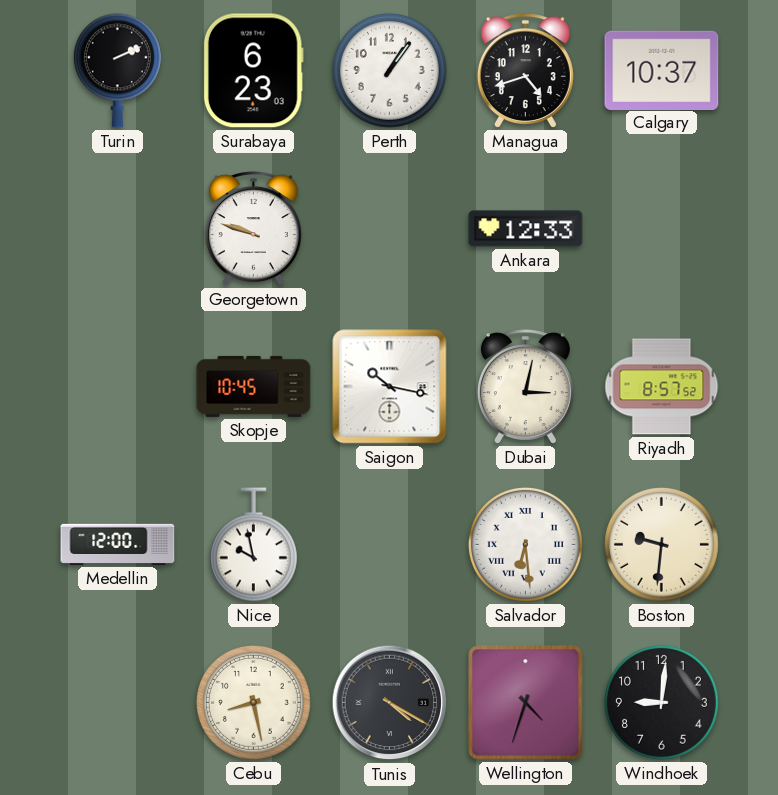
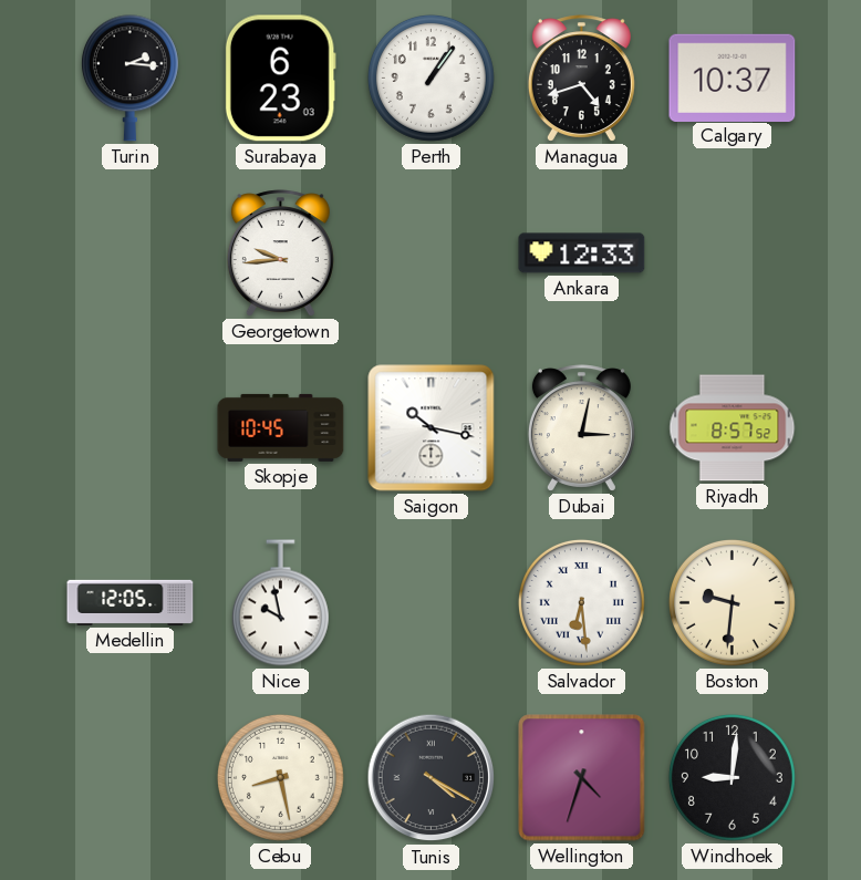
Turin: 2:11 -> 2:16
Georgetown: 9:48 -> 9:44
Medellin: 12:00 -> 12:05
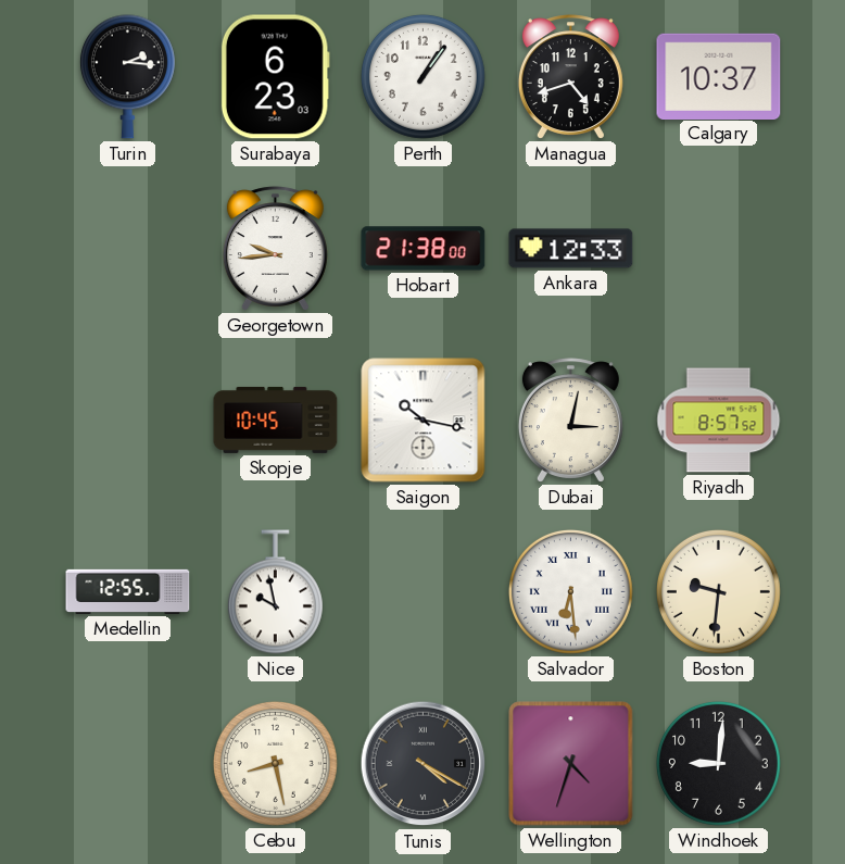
Hobart: none -> 21:38
Medellin: 12:05 -> 12:55
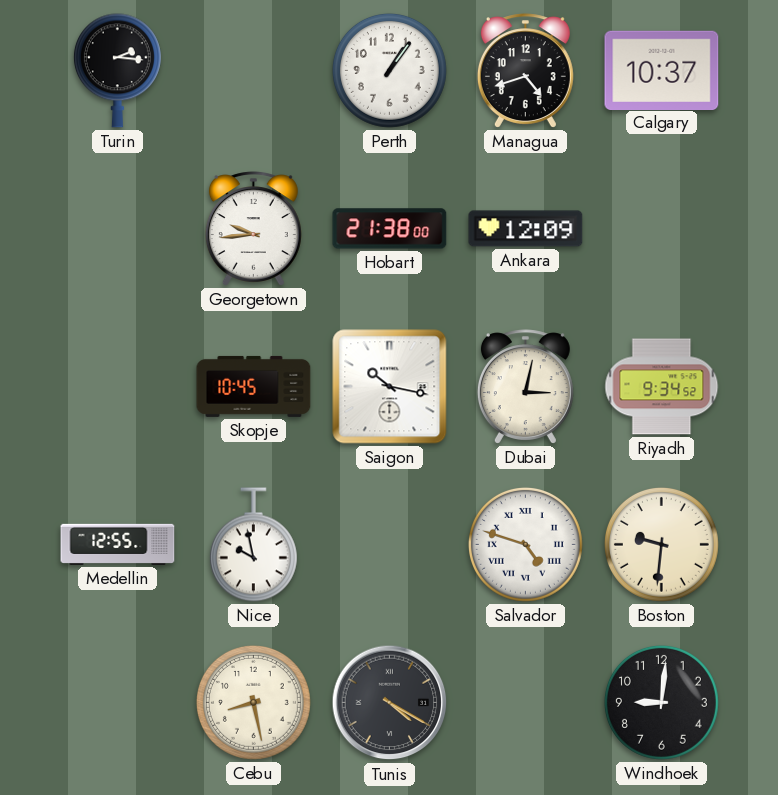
Surabaya: 6:23 -> none
Ankara: 12:33 -> 12:09
Riyadh: 8:57 -> 9:34
Salvador: 6:29 -> 4:48
Wellington: 4:33 -> none
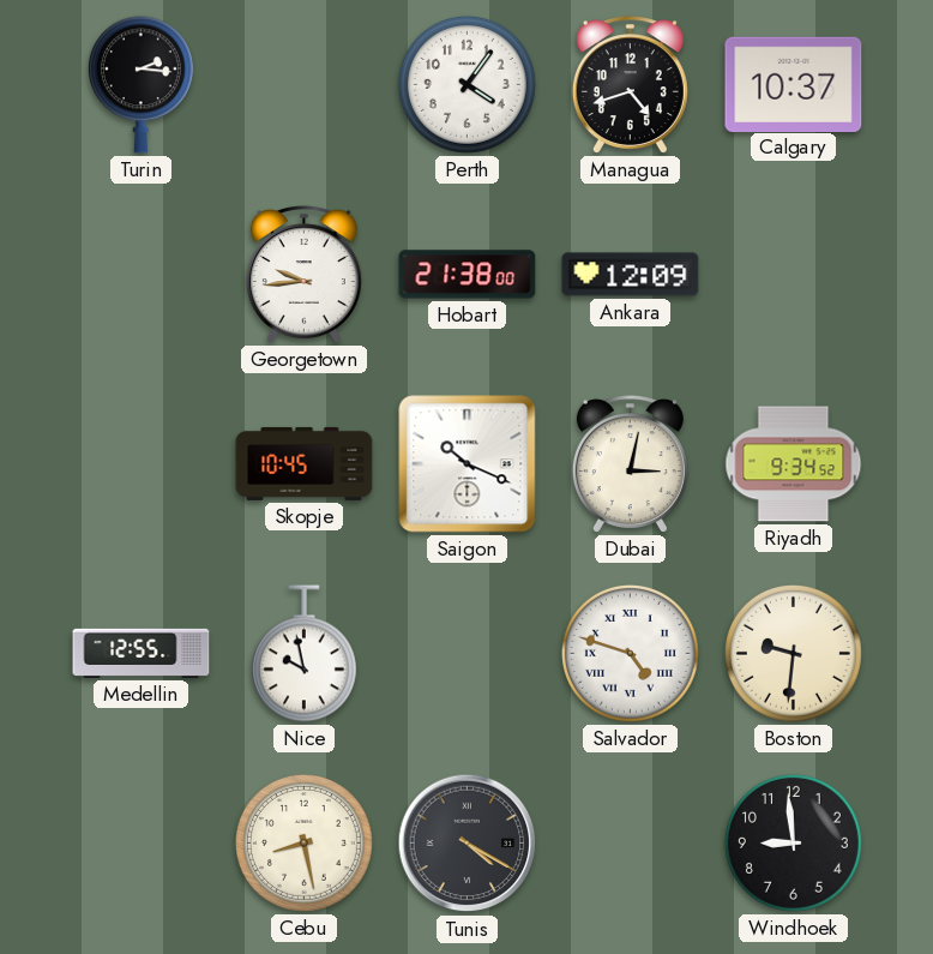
Perth: 1:06 -> 4:06
Saigon: 10:17 -> 10:19
Windhoek: 9:01 -> 8:59
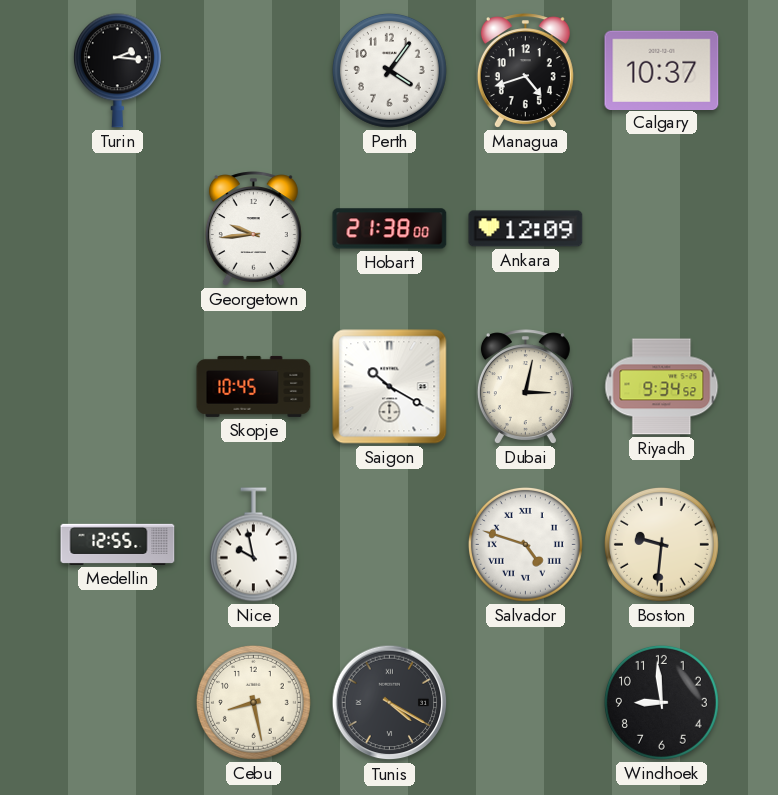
Saigon: 10:19 -> 10:20
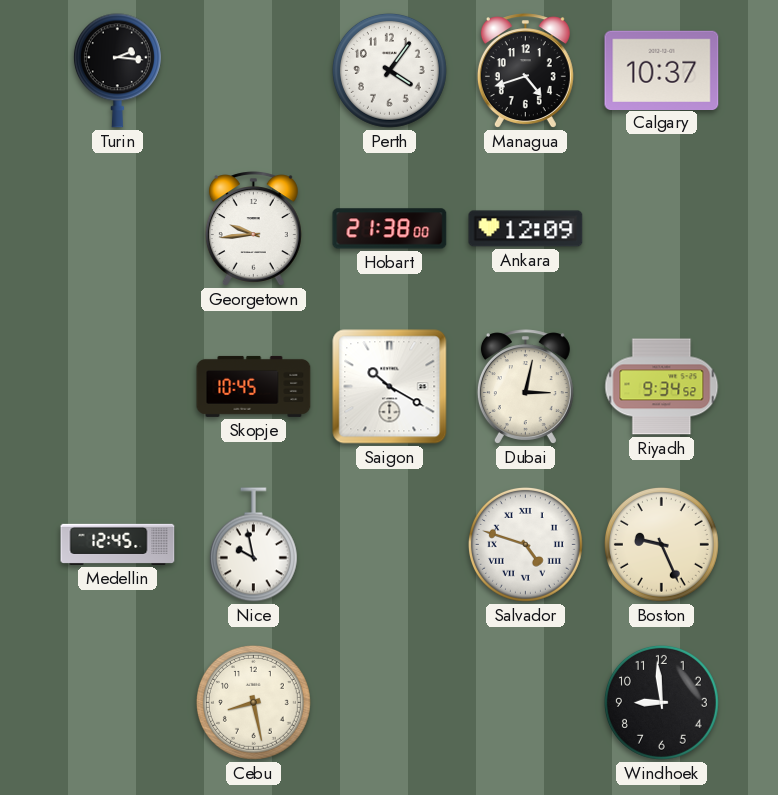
Medellin: 12:55 -> 12:45
Boston: 9:31 -> 9:26
Tunis: 4:20 -> none
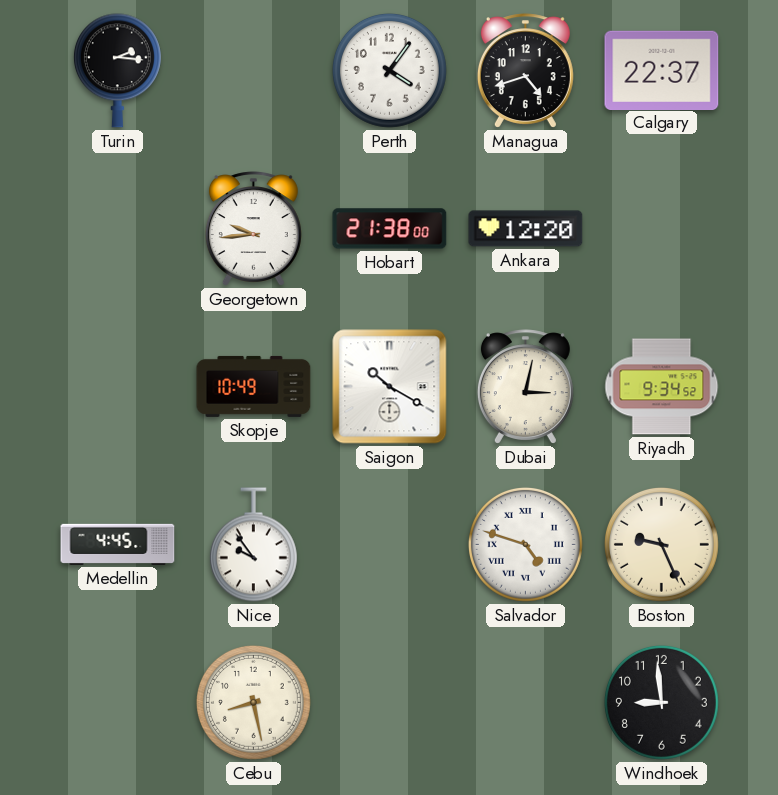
Calgary: 10:37 -> 22:37
Ankara: 12:09 -> 12:20
Skopje: 10:45 -> 10:49
Medellin: 12:45 -> 4:45
Nice: 9:58 -> 9:54
